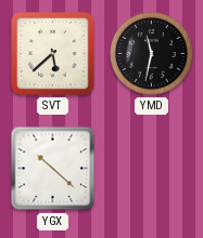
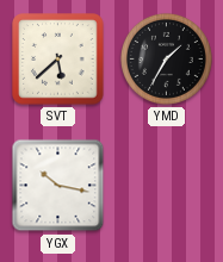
YMD: 11:32 -> 1:35
YGX: 10:22 -> 10:17
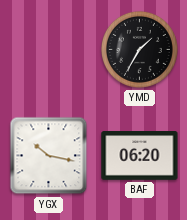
SVT: 5:38 -> none
BAF: none -> 06:20
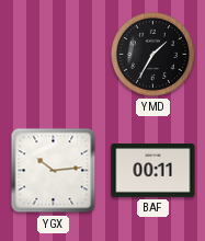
YGX: 10:17 -> 10:14
BAF: 06:20 -> 00:11
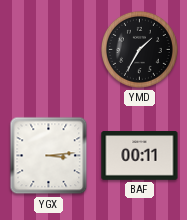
YGX: 10:14 -> 3:14
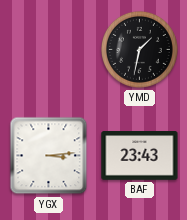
YMD: 1:35 -> 1:32
BAF: 00:11 -> 23:43
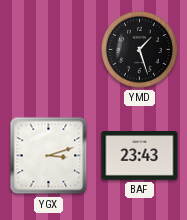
YMD: 1:32 -> 1:27
YGX: 3:14 -> 3:12
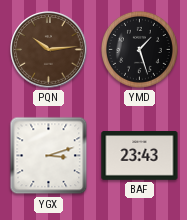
PQN: none -> 10:14
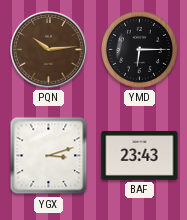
YMD: 1:27 -> 6:15
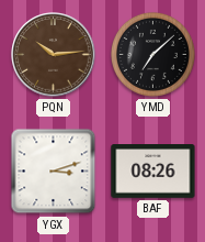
YMD: 6:15 -> 7:08
BAF: 23:43 -> 08:26
